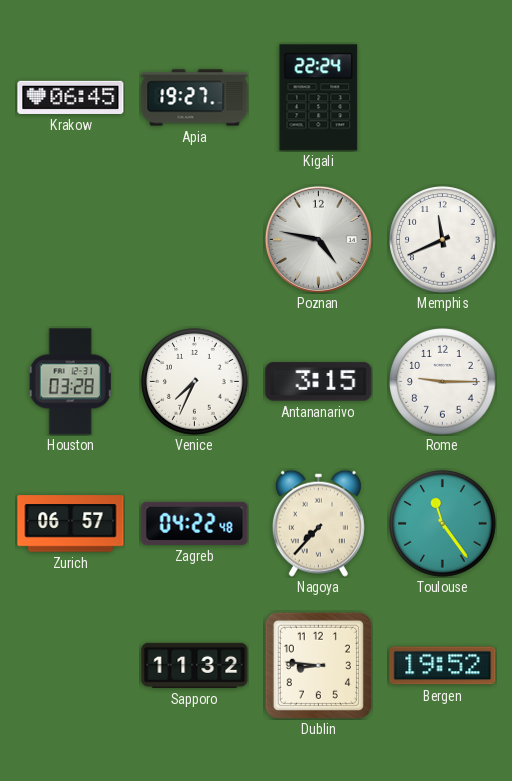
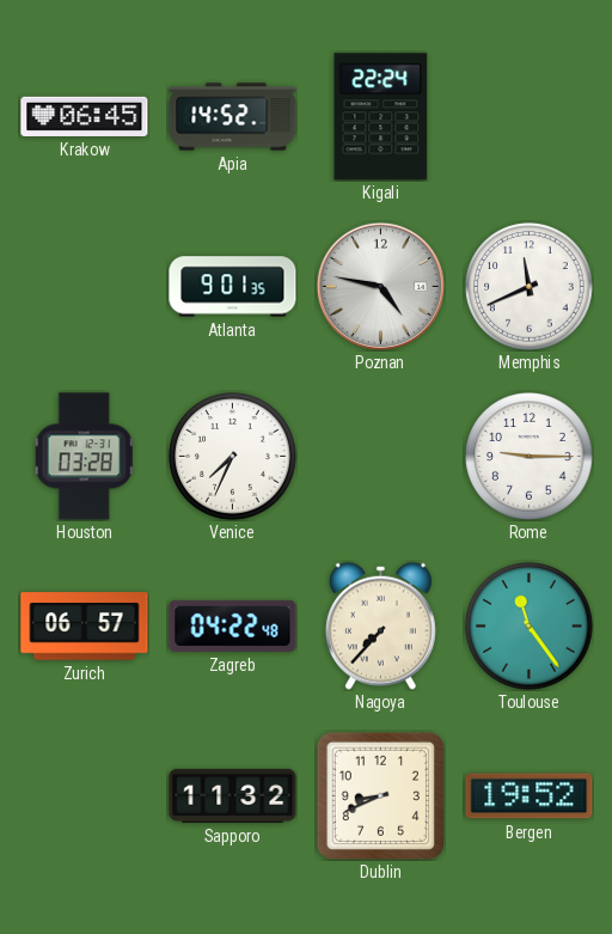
Apia: 19:27 -> 14:52
Atlanta: none -> 9:01
Antananarivo: 3:15 -> none
Dublin: 8:46 -> 8:41
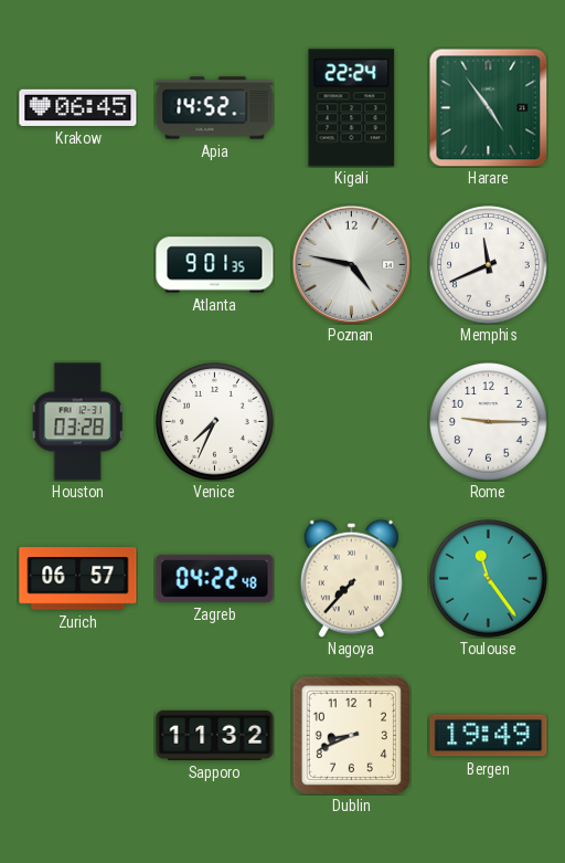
Harare: none -> 4:54
Bergen: 19:52 -> 19:49
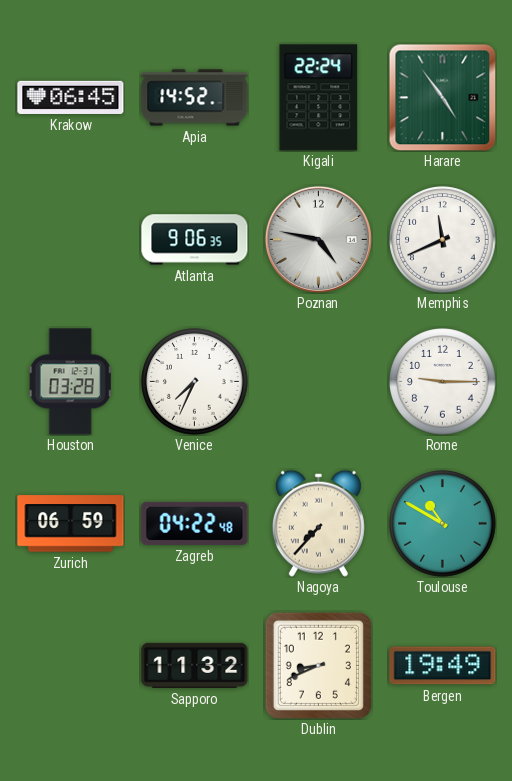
Atlanta: 9:01 -> 9:06
Zurich: 06:57 -> 06:59
Toulouse: 11:24 -> 10:50
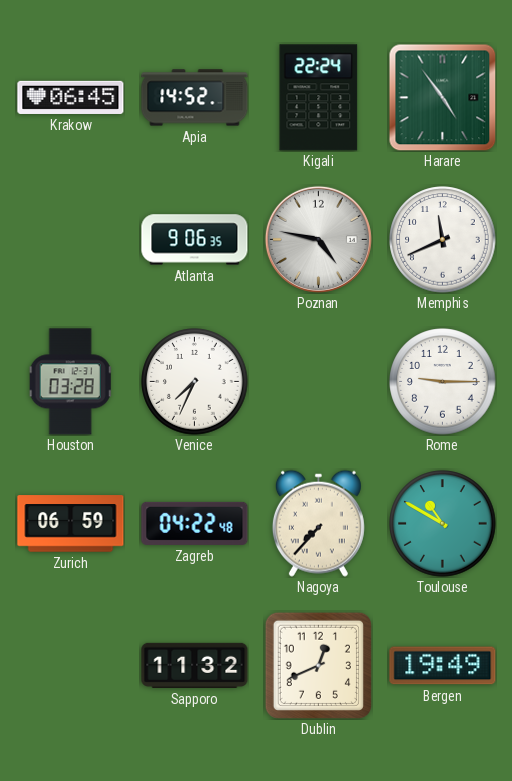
Dublin: 8:41 -> 12:41
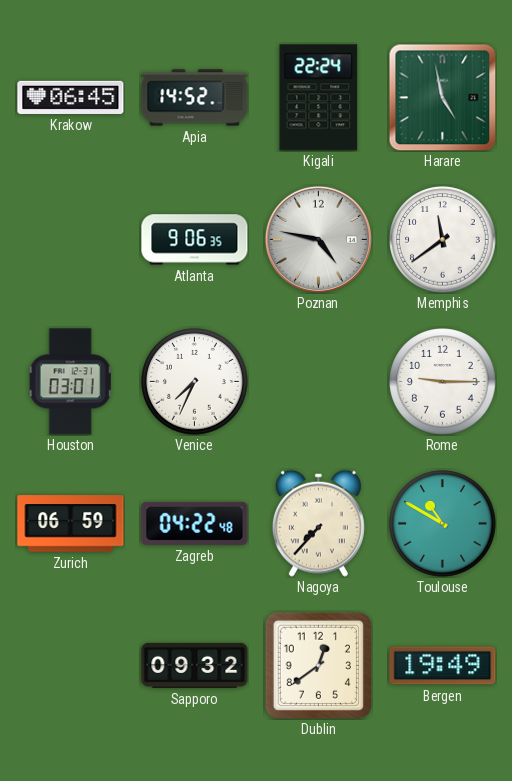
Harare: 4:54 -> 4:58
Memphis: 11:41 -> 11:39
Houston: 03:28 -> 03:01
Sapporo: 11:32 -> 09:32
Dublin: 12:41 -> 12:39
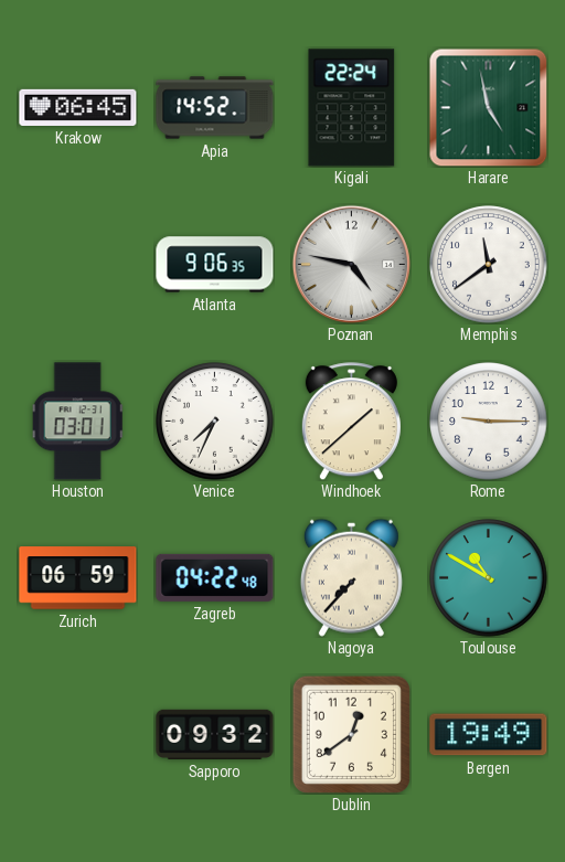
Windhoek: none -> 1:38
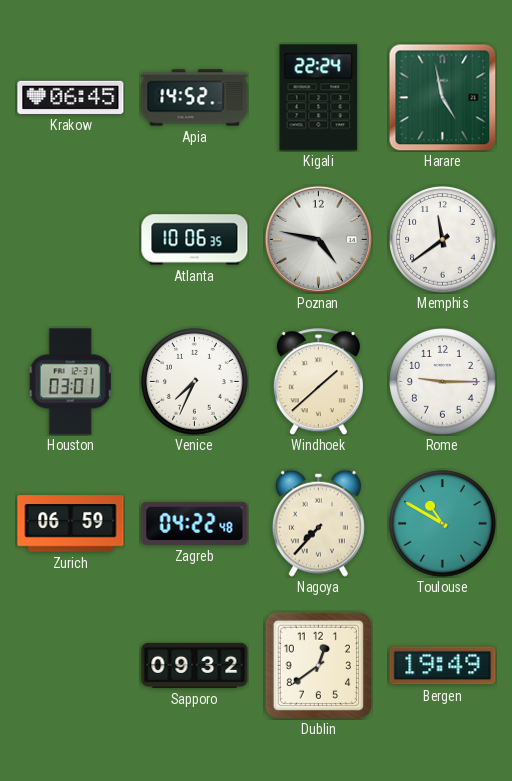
Atlanta: 9:06 -> 10:06
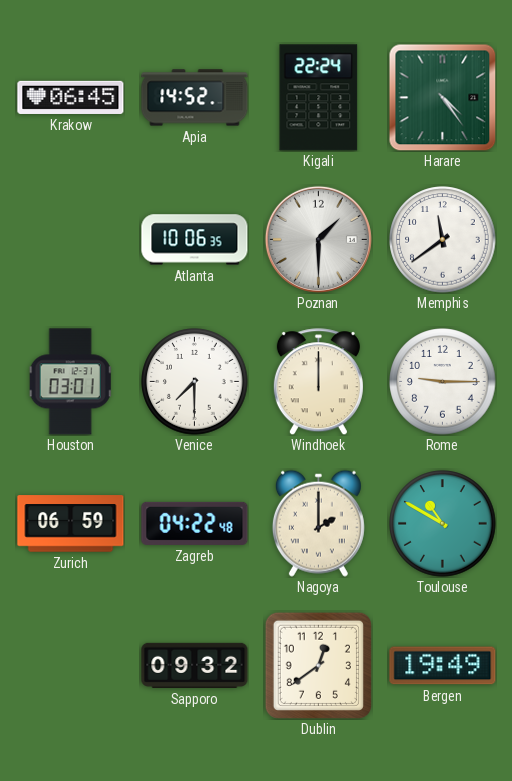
Harare: 4:58 -> 4:24
Poznan: 4:47 -> 1:30
Venice: 7:34 -> 7:30
Windhoek: 1:38 -> 12:00
Nagoya: 7:37 -> 2:00
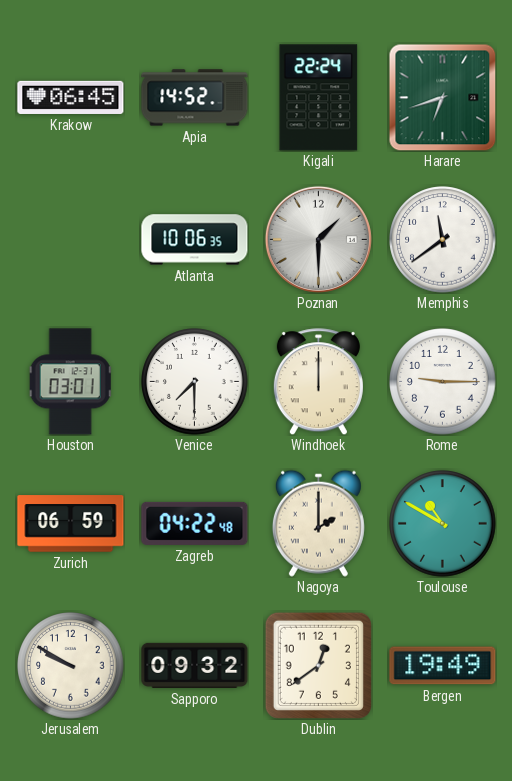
Harare: 4:24 -> 6:42
Jerusalem: none -> 9:50
